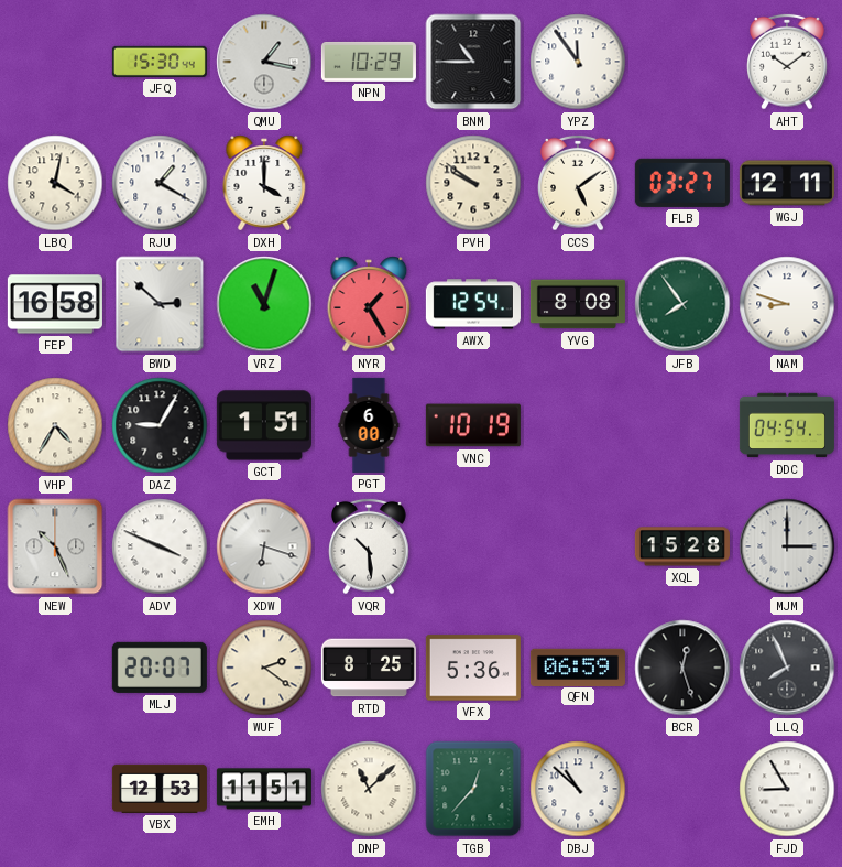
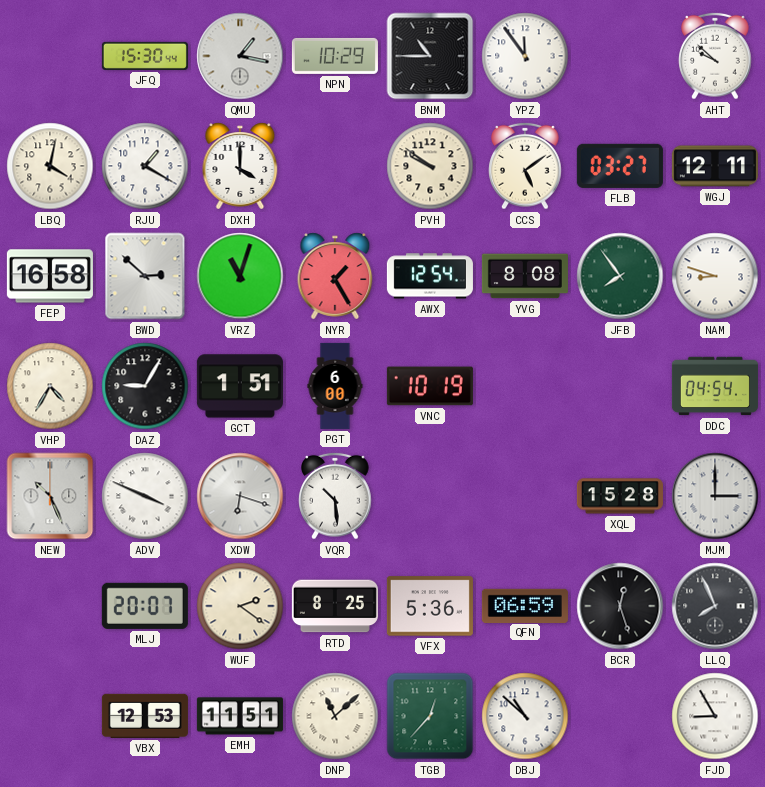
AHT: 10:09 -> 9:52
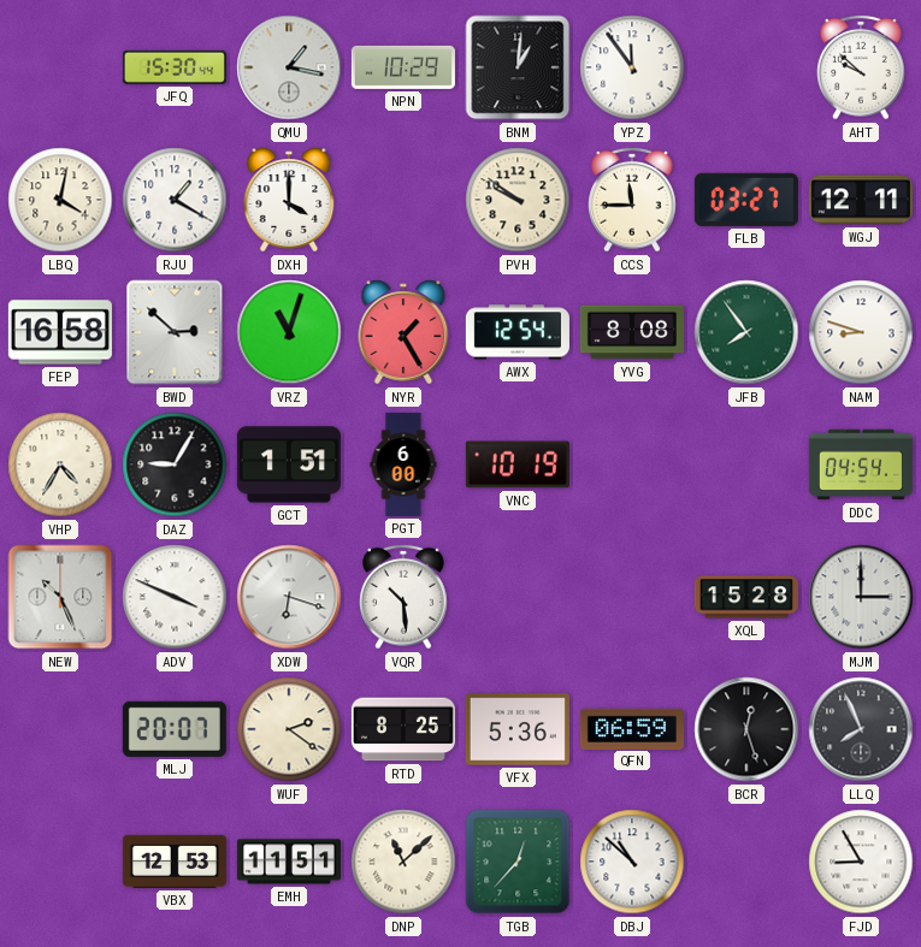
BNM: 10:45 -> 1:01
CCS: 5:09 -> 11:45
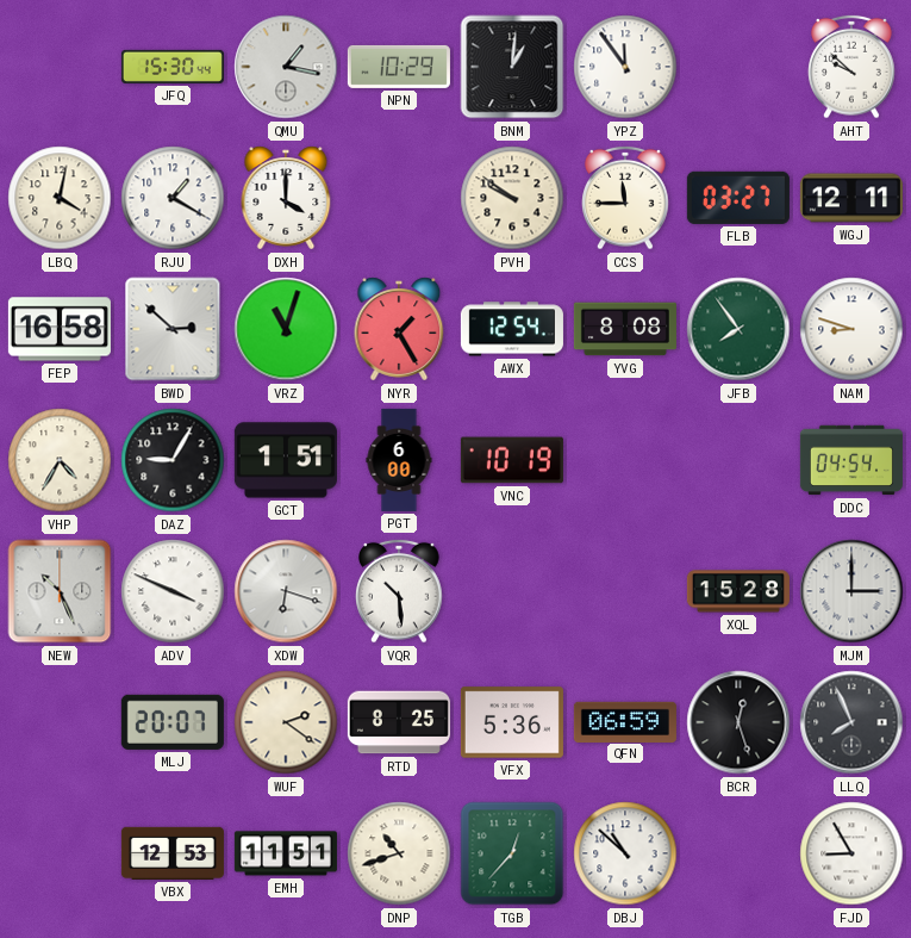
DNP: 11:08 -> 10:42
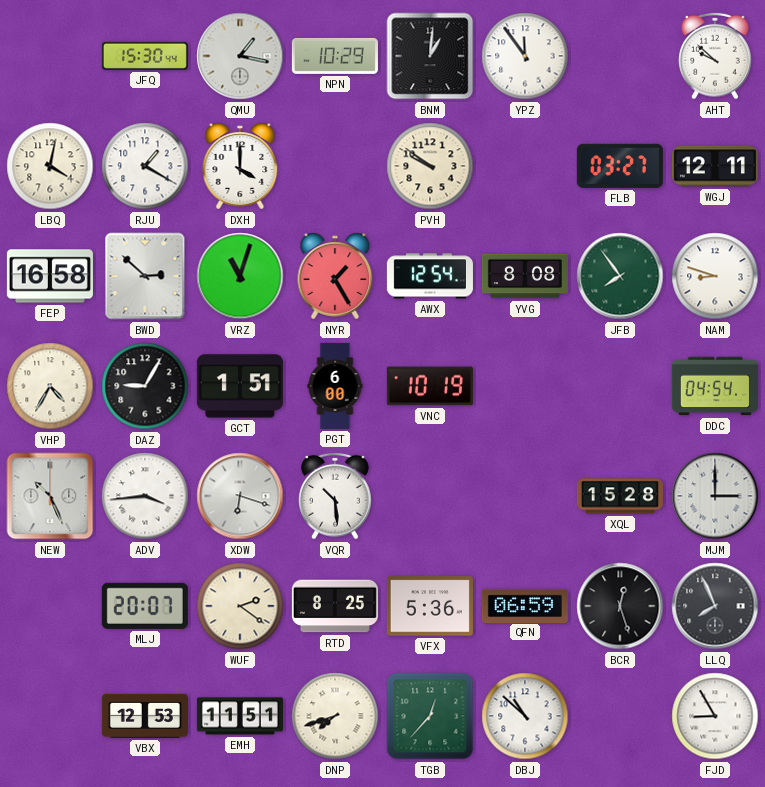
CCS: 11:45 -> none
ADV: 3:49 -> 3:44
DNP: 10:42 -> 7:42
